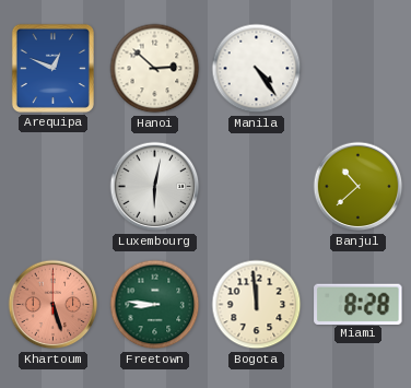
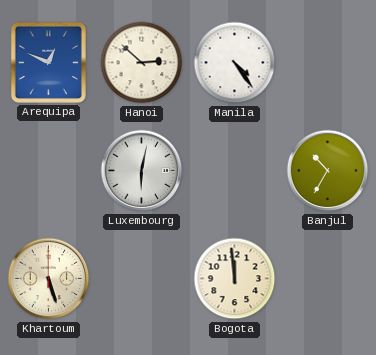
Banjul: 10:38 -> 10:35
Khartoum dial: salmon -> cream
Freetown: 8:46 -> none
Miami: 8:28 -> none
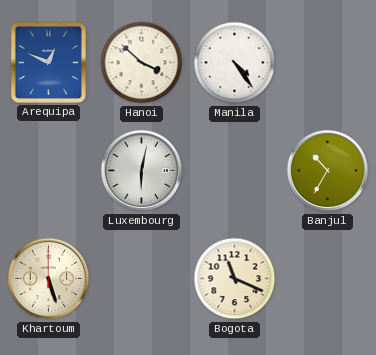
Hanoi: 2:52 -> 3:52
Bogota: 11:59 -> 11:19
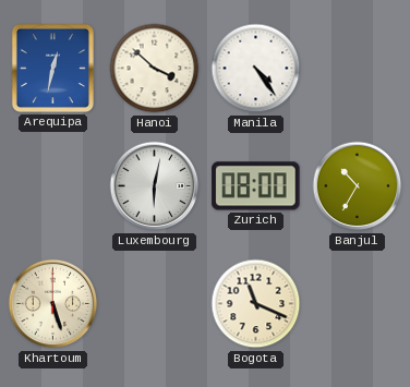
Arequipa: 12:49 -> 12:32
Zurich: none -> 08:00
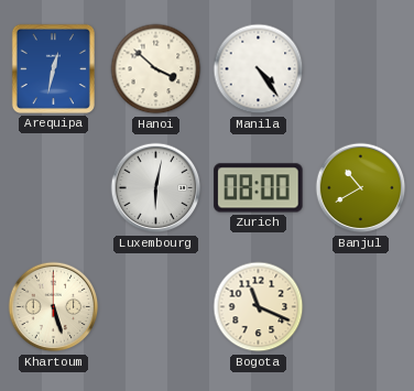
Banjul: 10:35 -> 10:40
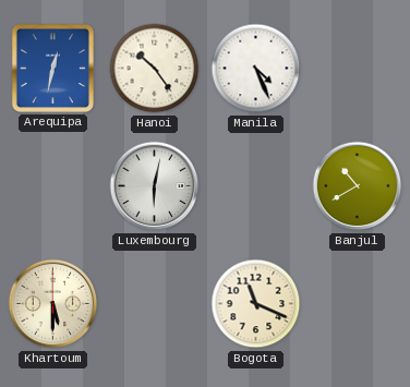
Hanoi: 3:52 -> 10:24
Manila: 4:24 -> 4:26
Zurich: 08:00 -> none
Khartoum: 5:27 -> 5:30
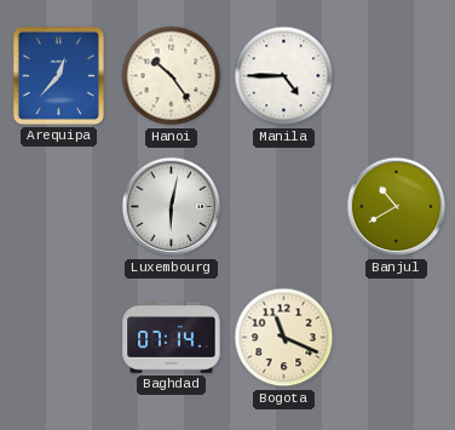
Arequipa: 12:32 -> 12:37
Manila: 4:26 -> 4:45
Khartoum: 5:30 -> none
Baghdad: none -> 07:14
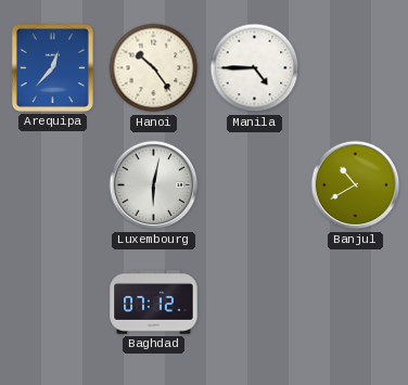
Baghdad: 07:14 -> 07:12
Bogota: 11:19 -> none
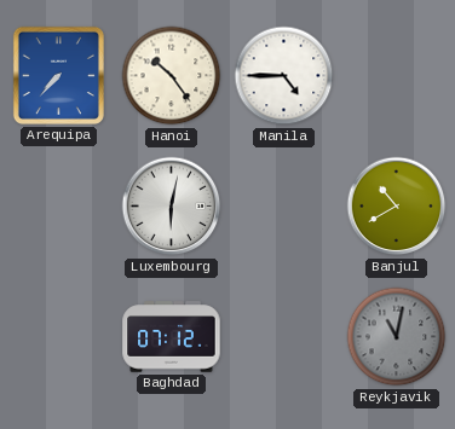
Arequipa: 12:37 -> 7:37
Reykjavik: none -> 11:02
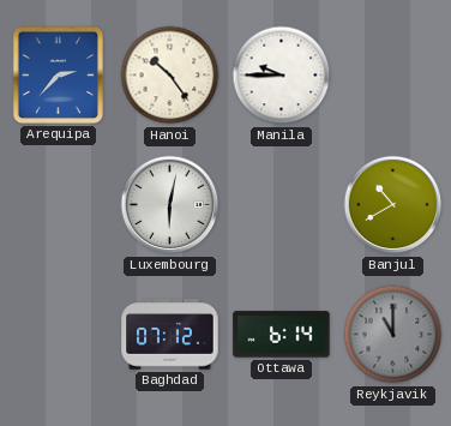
Arequipa: 7:37 -> 2:37
Manila: 4:45 -> 9:45
Ottawa: none -> 6:14
Reykjavik: 11:02 -> 11:00
